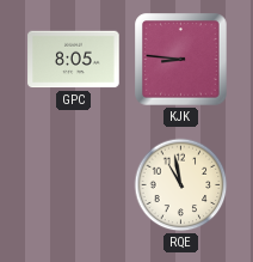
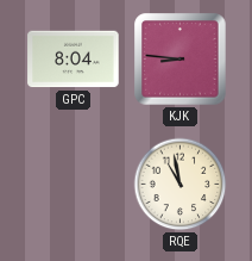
GPC: 8:05 -> 8:04
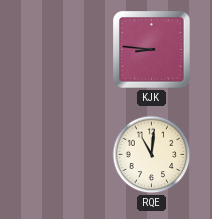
GPC: 8:04 -> none
RQE: 10:58 -> 11:01
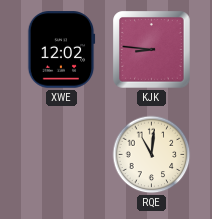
XWE: none -> 12:02
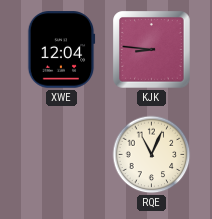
XWE: 12:02 -> 12:04
RQE: 11:01 -> 11:04
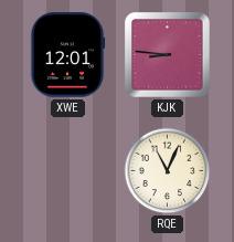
XWE: 12:04 -> 12:01
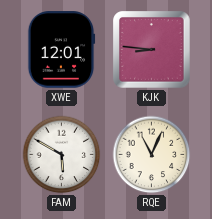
FAM: none -> 5:50
